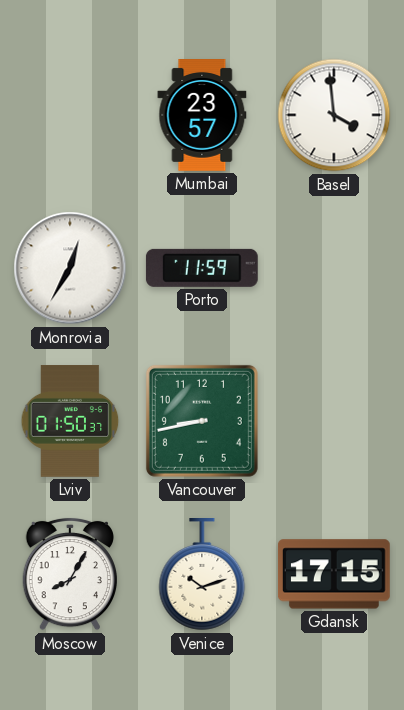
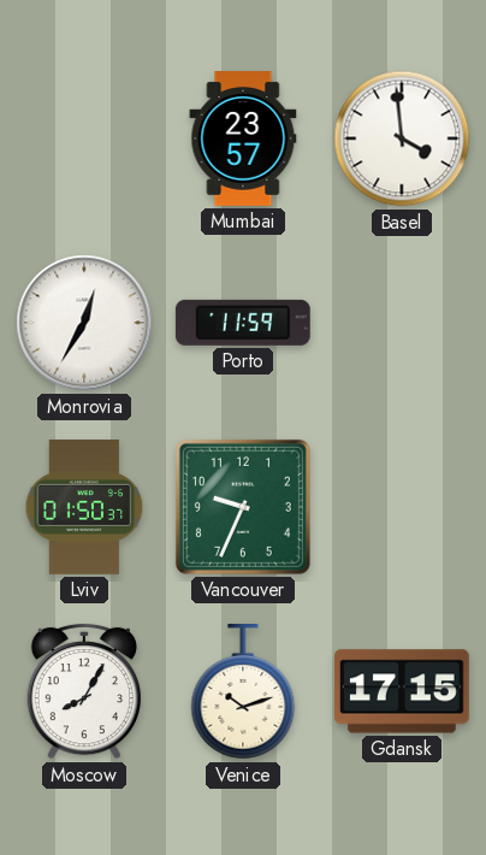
Vancouver: 8:43 -> 9:34
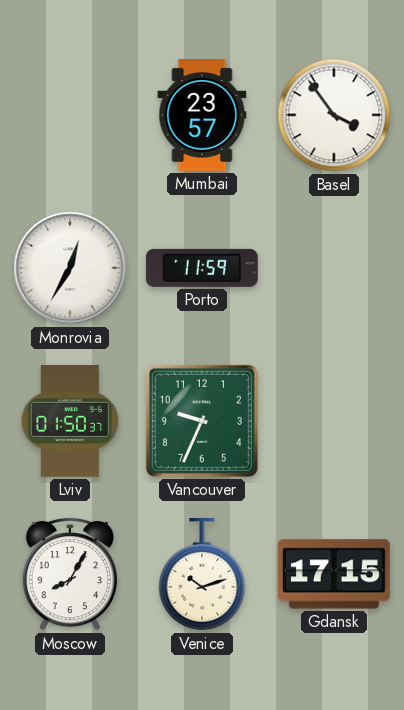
Basel: 3:59 -> 3:54
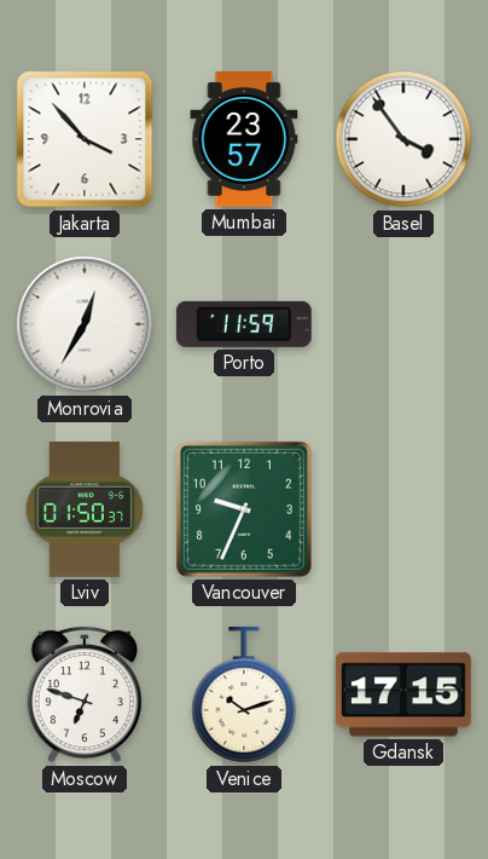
Jakarta: none -> 3:53
Moscow: 8:05 -> 6:48
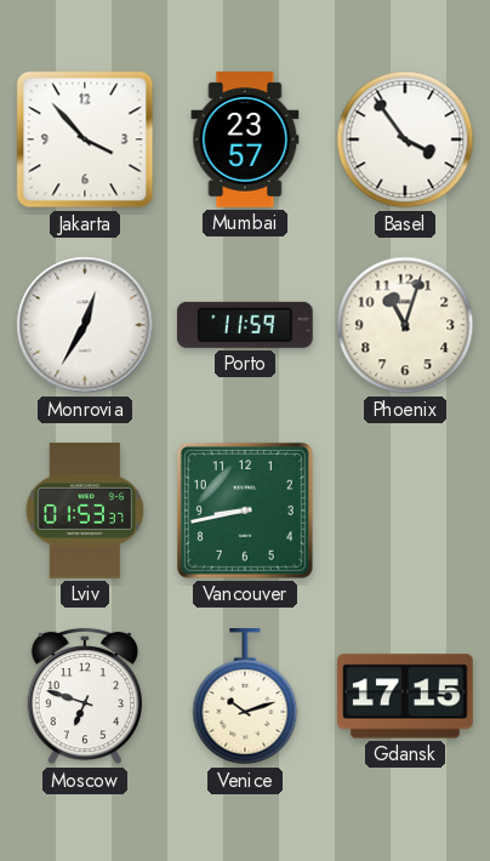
Phoenix: none -> 11:03
Lviv: 01:50 -> 01:53
Vancouver: 9:34 -> 8:43
